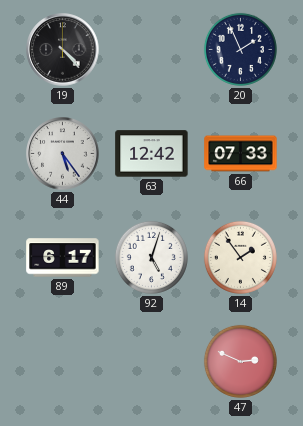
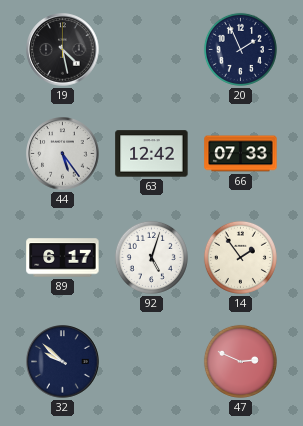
19: 4:23 -> 4:28
32: none -> 9:52
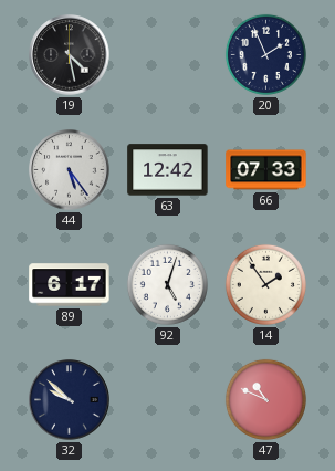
47: 2:49 -> 10:49
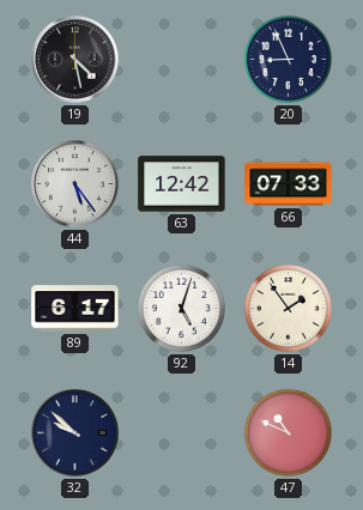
20: 1:56 -> 8:56
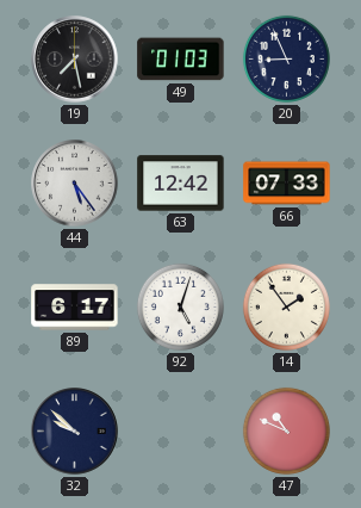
19: 4:28 -> 7:28
49: none -> 01:03
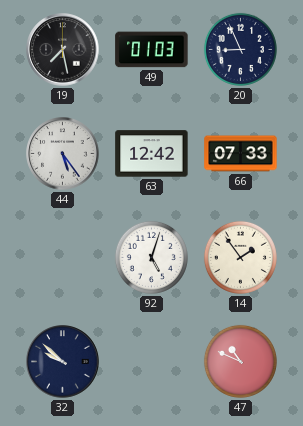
89: 6:17 -> none
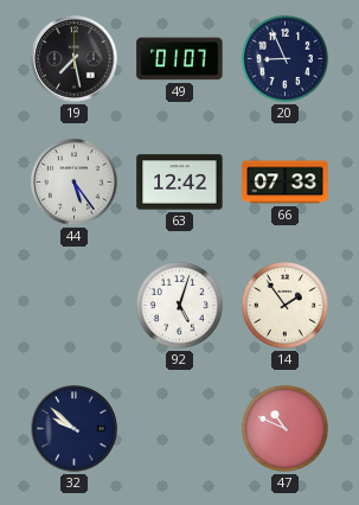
49: 01:03 -> 01:07
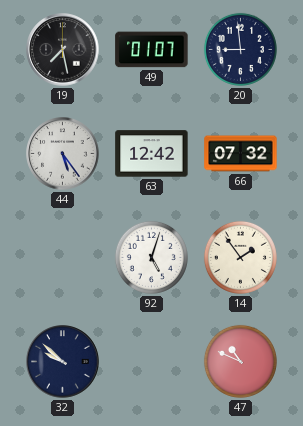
20: 8:56 -> 8:59
66: 07:33 -> 07:32
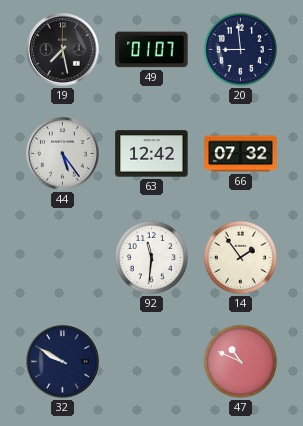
92: 5:03 -> 11:31
32: 9:52 -> 9:50
